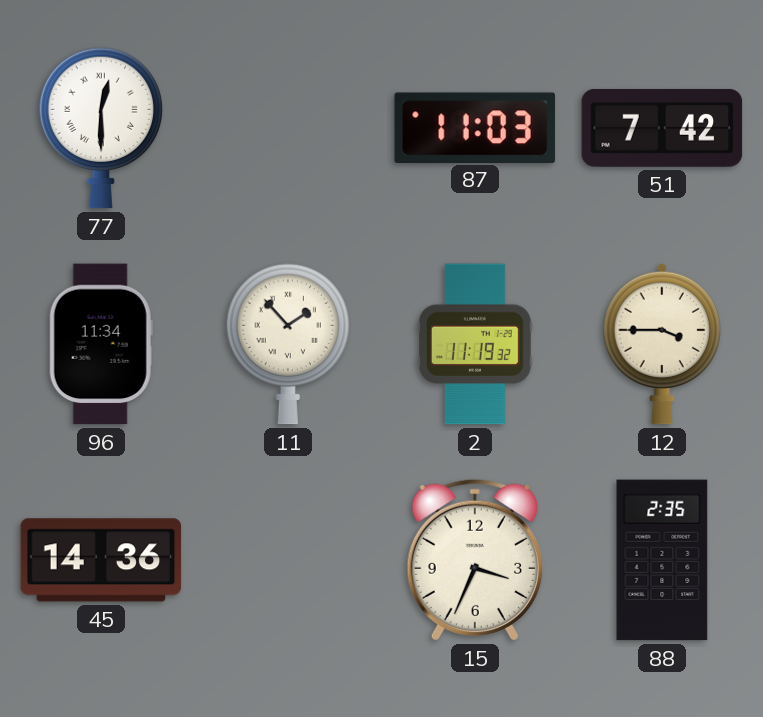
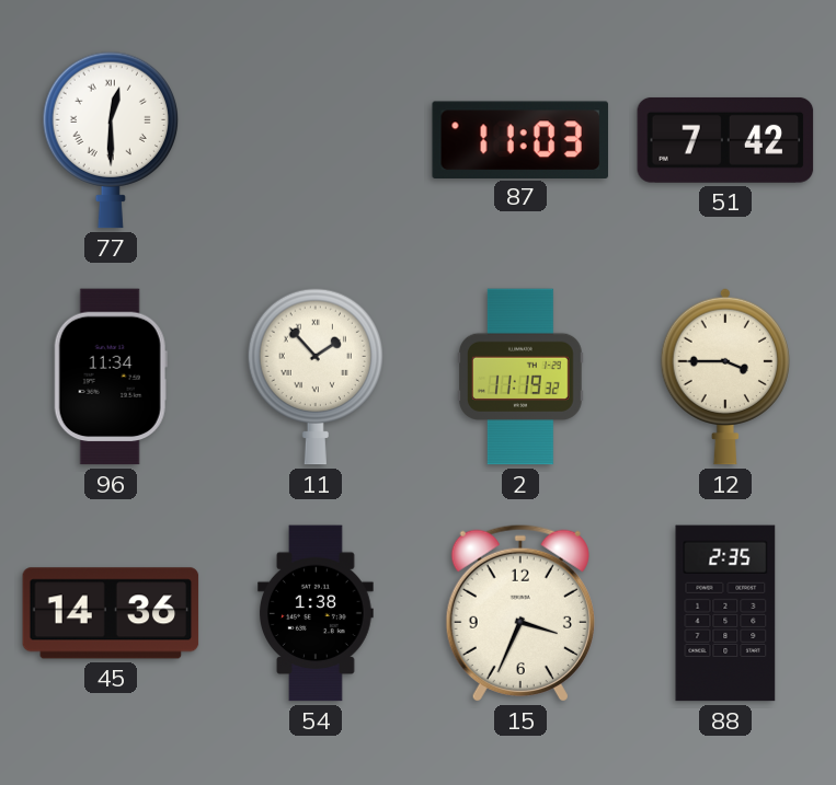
54: none -> 1:38
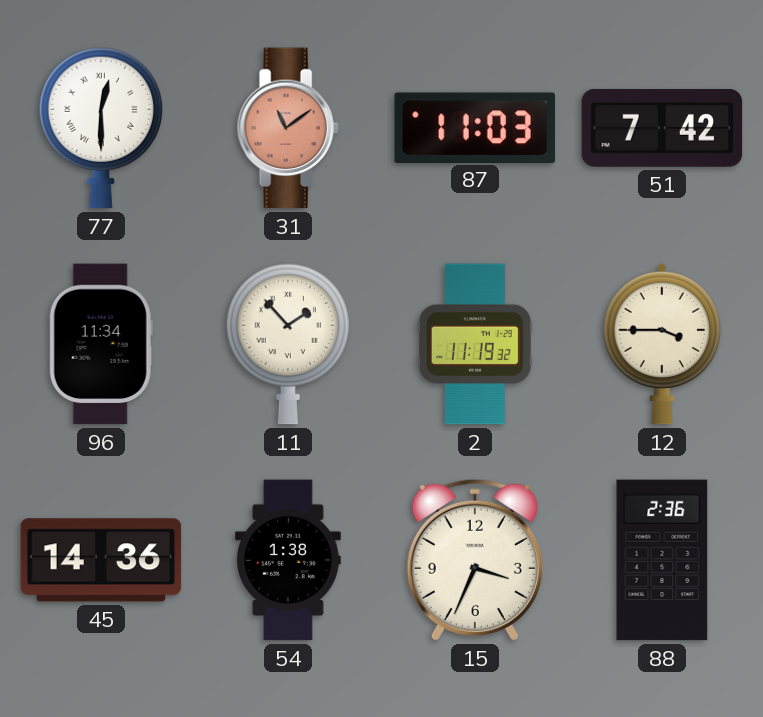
31: none -> 11:09
88: 2:35 -> 2:36
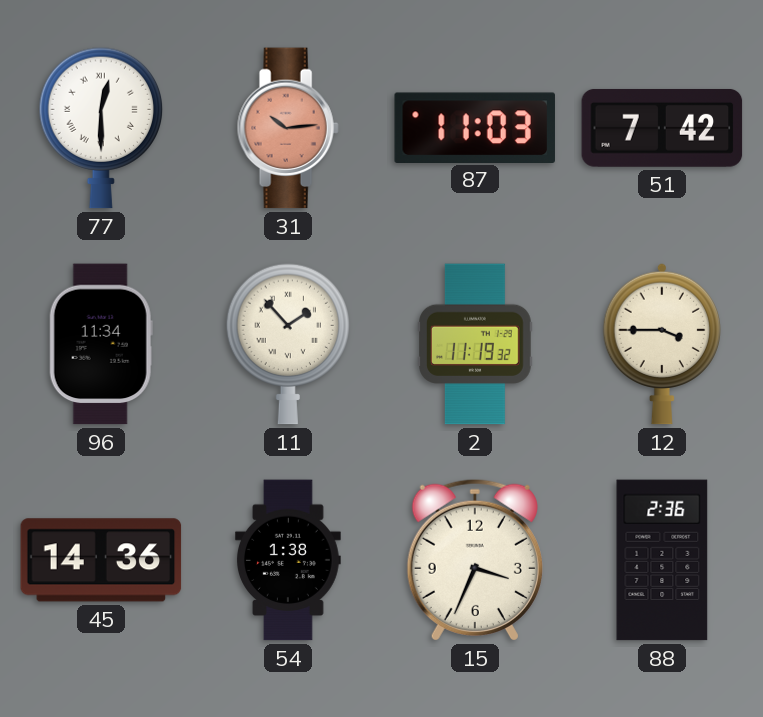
31: 11:09 -> 10:14
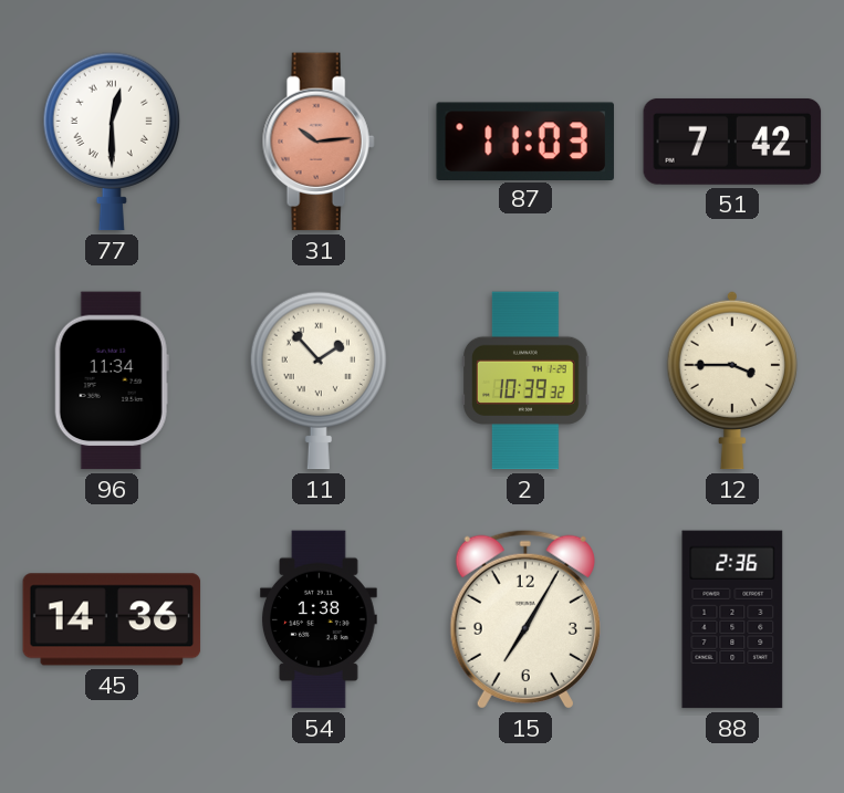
2: 11:19 -> 10:39
15: 3:34 -> 7:05
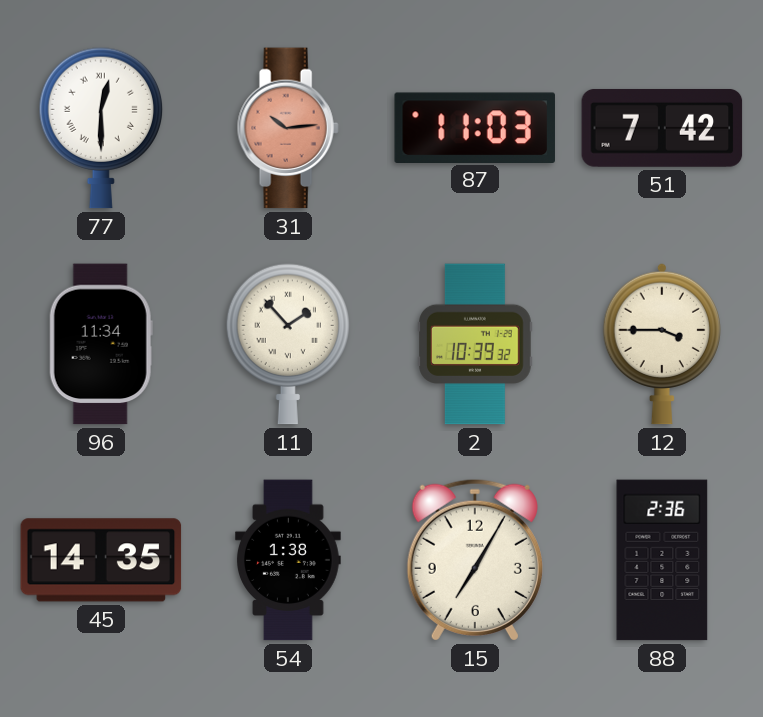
45: 14:36 -> 14:35
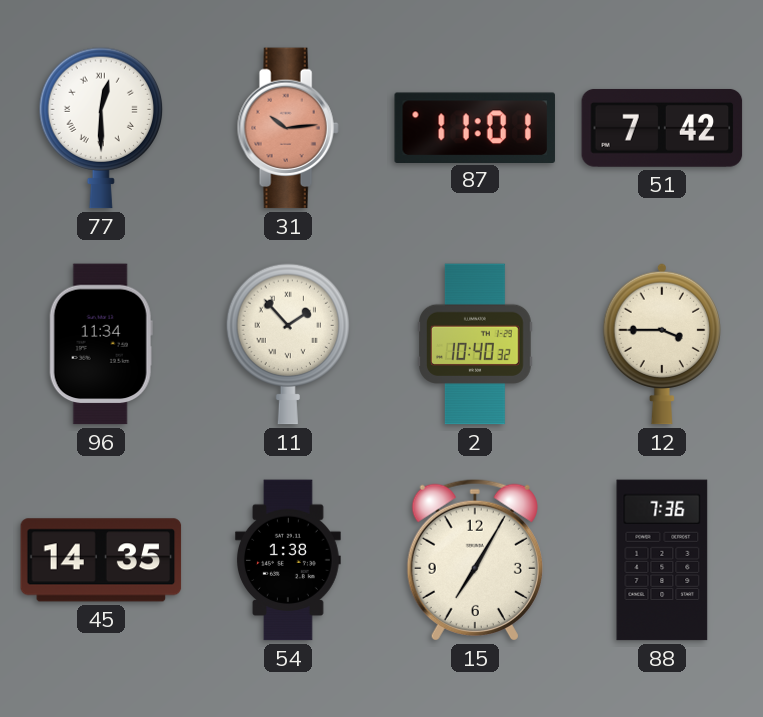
87: 11:03 -> 11:01
2: 10:39 -> 10:40
88: 2:36 -> 7:36
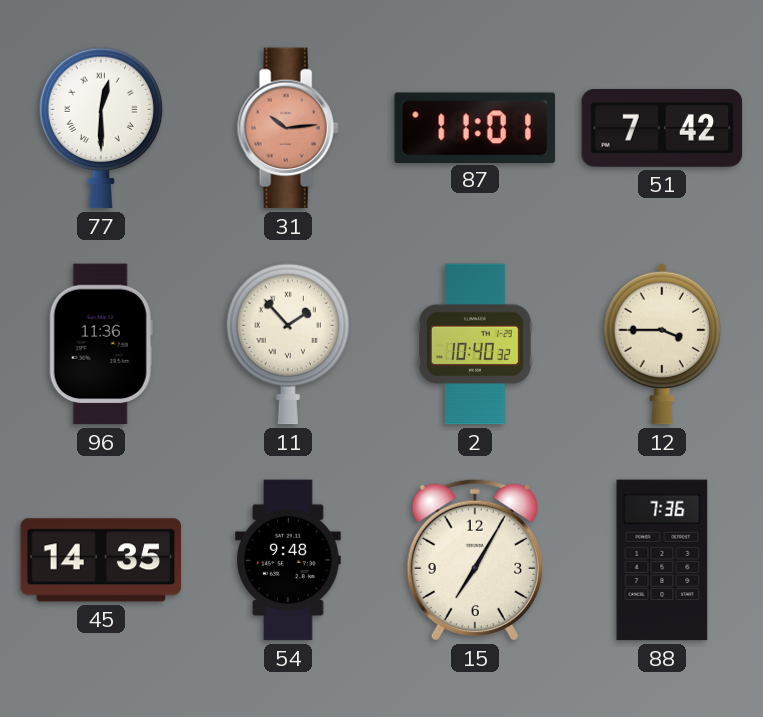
96: 11:34 -> 11:36
54: 1:38 -> 9:48
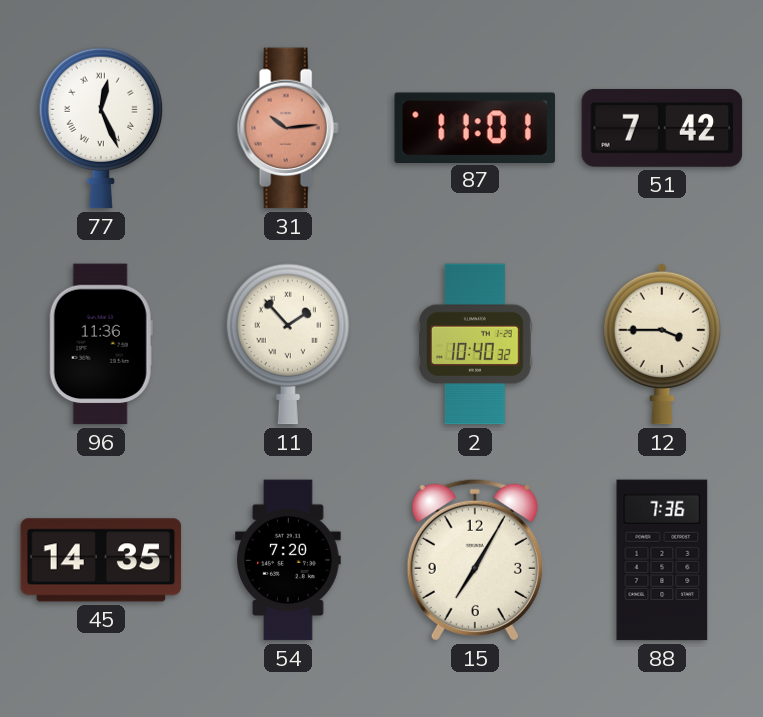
77: 12:30 -> 12:26
54: 9:48 -> 7:20
